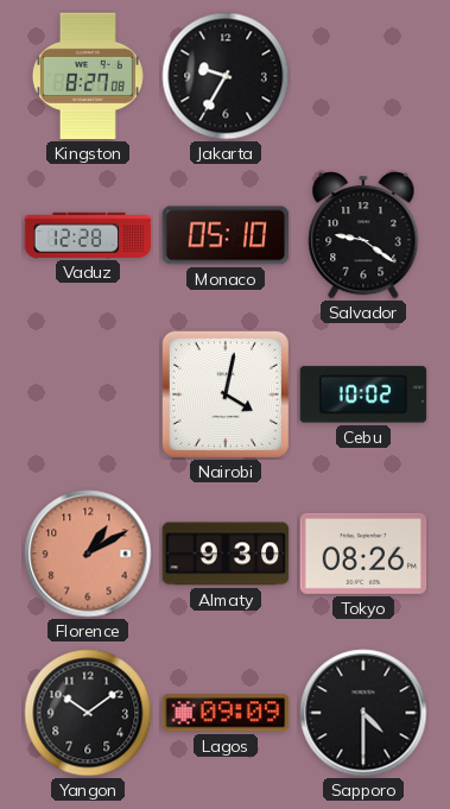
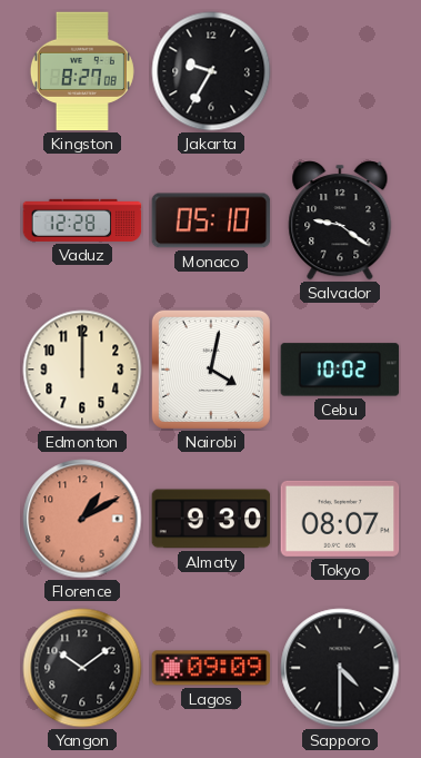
Edmonton: none -> 12:00
Tokyo: 08:26 -> 08:07
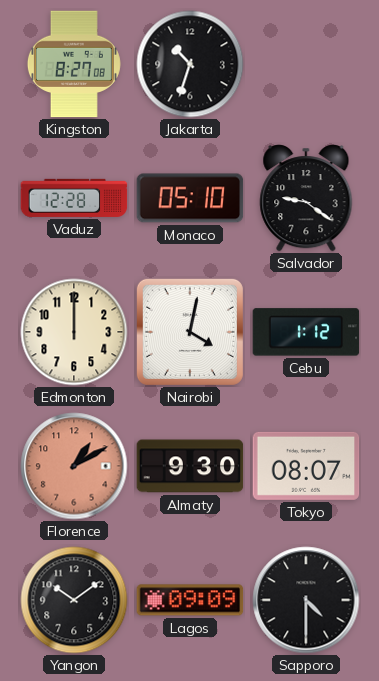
Jakarta: 9:35 -> 10:33
Cebu: 10:02 -> 1:12
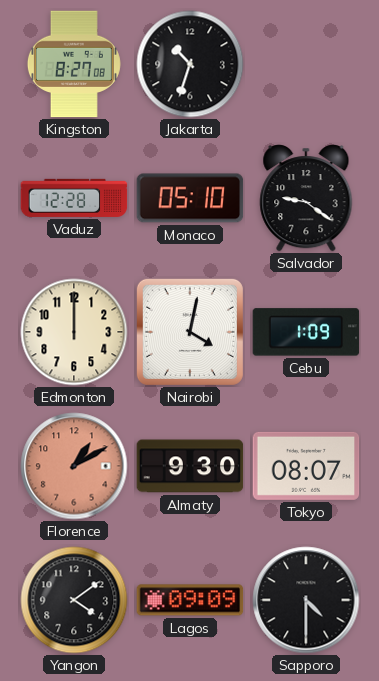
Cebu: 1:12 -> 1:09
Yangon: 10:09 -> 4:09
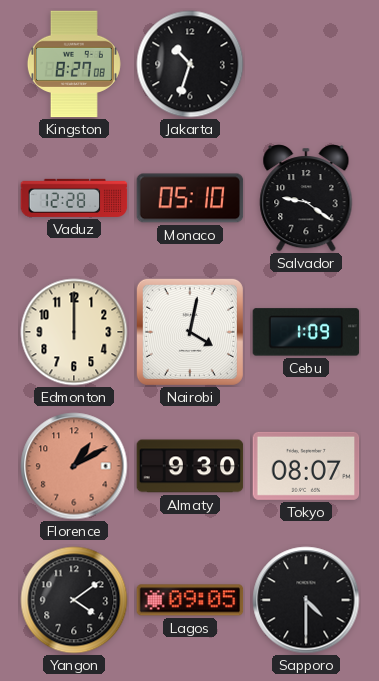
Lagos: 09:09 -> 09:05
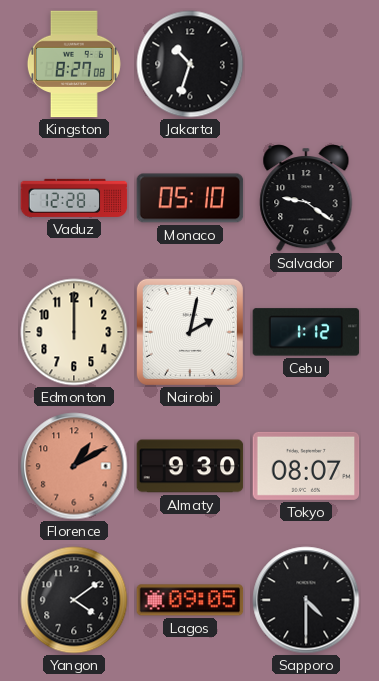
Nairobi: 4:02 -> 2:02
Cebu: 1:09 -> 1:12
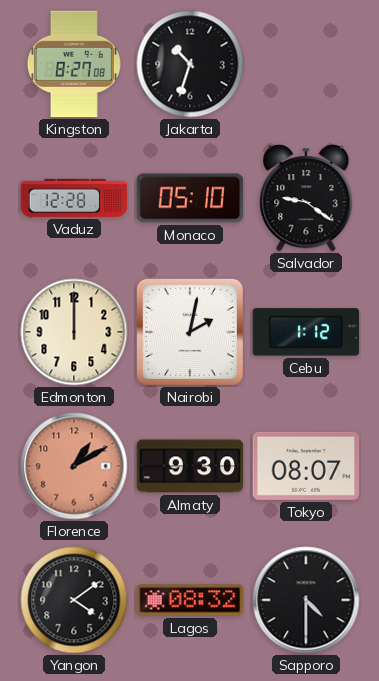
Lagos: 09:05 -> 08:32
